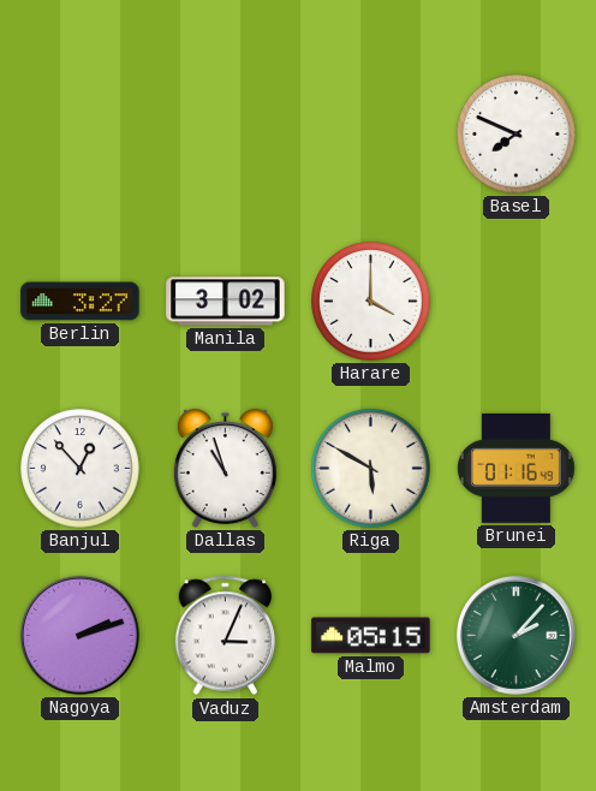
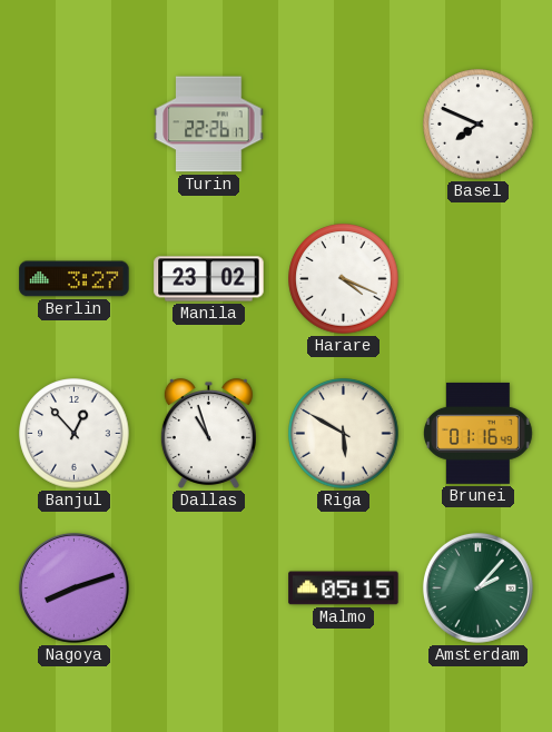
Turin: none -> 22:26
Manila: 3:02 -> 23:02
Harare: 4:00 -> 4:19
Nagoya: 2:12 -> 8:12
Vaduz: 3:04 -> none
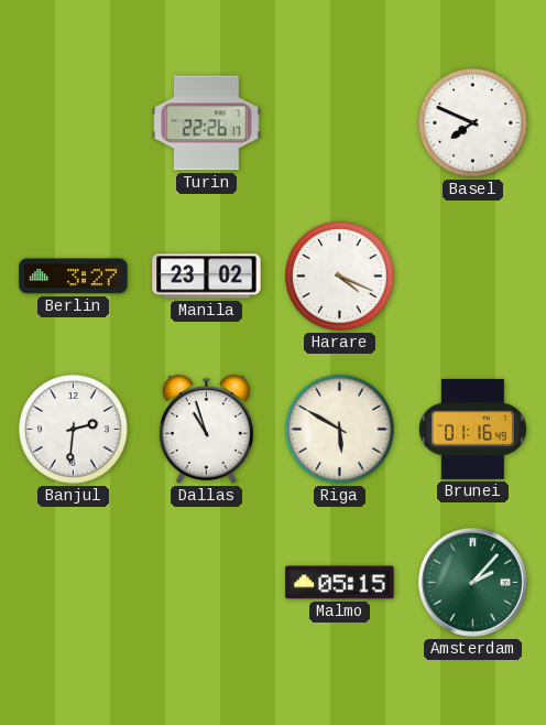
Banjul: 12:53 -> 2:31
Nagoya: 8:12 -> none
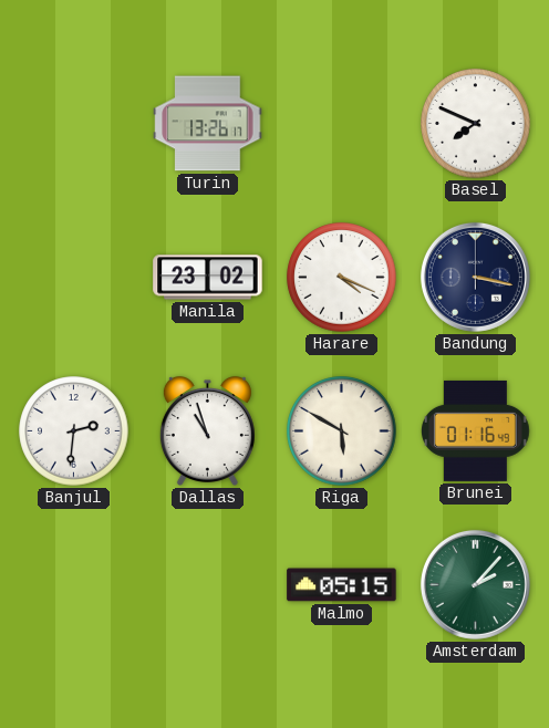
Turin: 22:26 -> 13:26
Berlin: 3:27 -> none
Bandung: none -> 3:17
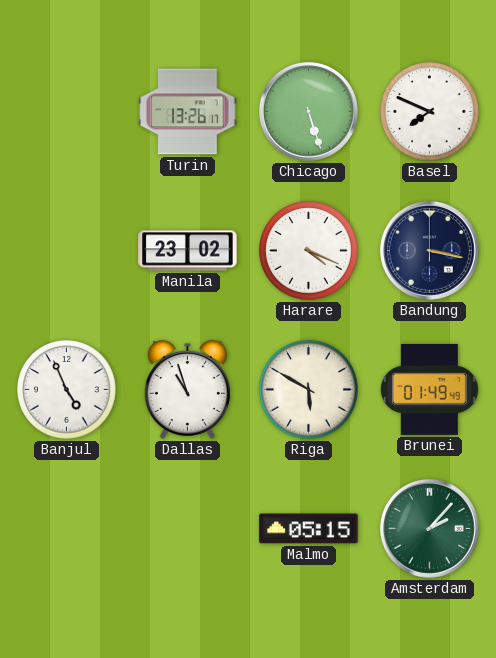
Chicago: none -> 5:27
Banjul: 2:31 -> 4:56
Brunei: 01:16 -> 01:49
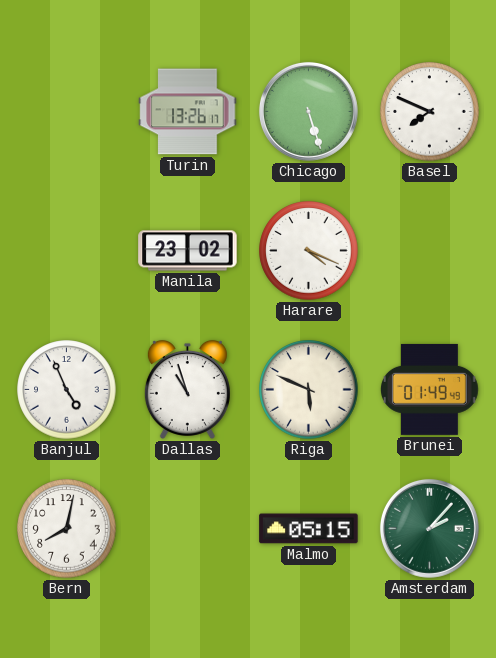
Bandung: 3:17 -> none
Riga: 5:50 -> 5:49
Bern: none -> 8:02
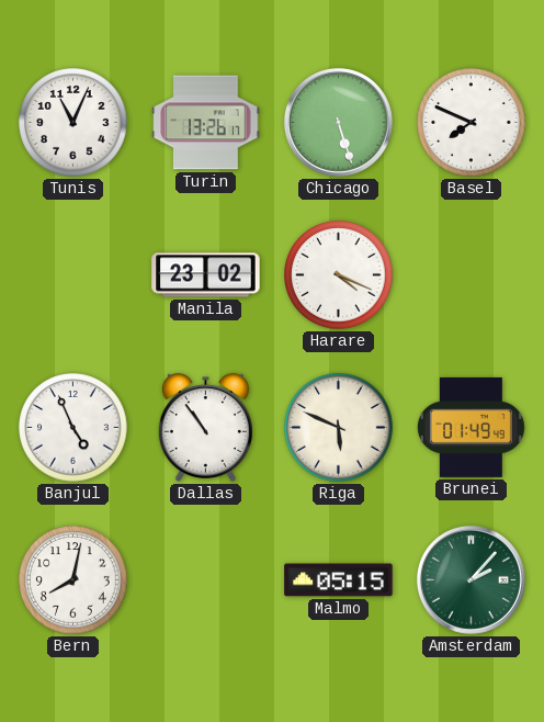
Tunis: none -> 11:04
Dallas: 10:57 -> 10:54
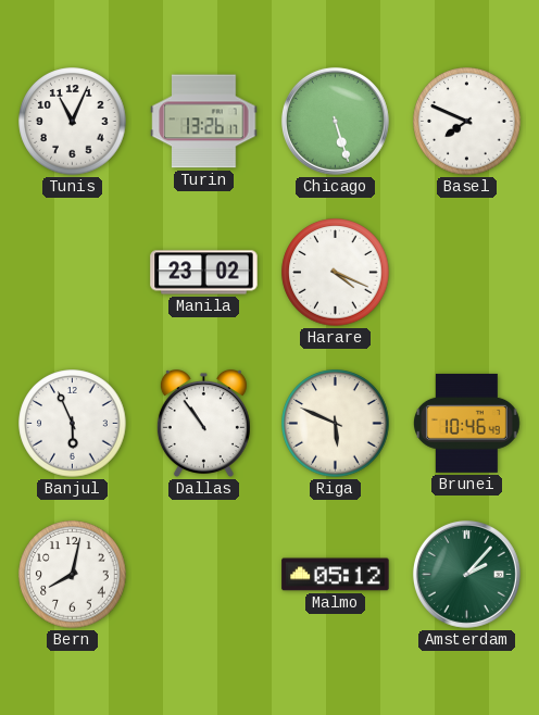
Banjul: 4:56 -> 5:56
Brunei: 01:49 -> 10:46
Malmo: 05:15 -> 05:12
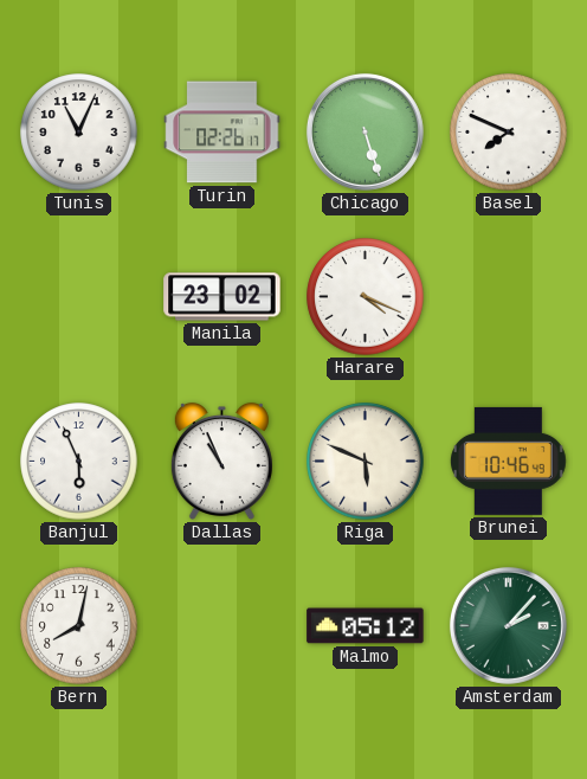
Turin: 13:26 -> 02:26
Dallas: 10:54 -> 10:56
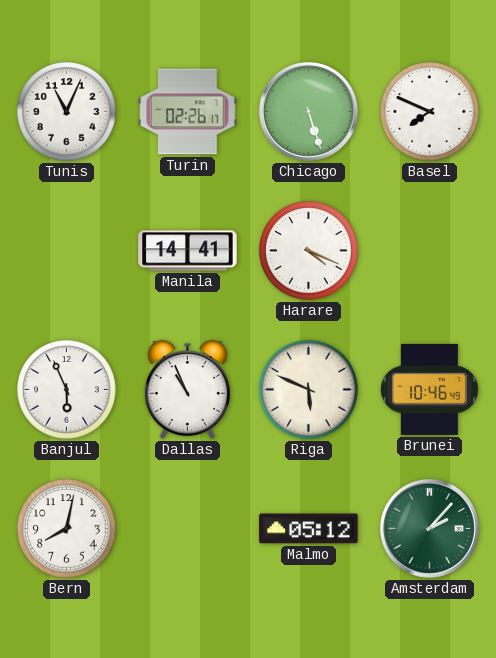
Manila: 23:02 -> 14:41
